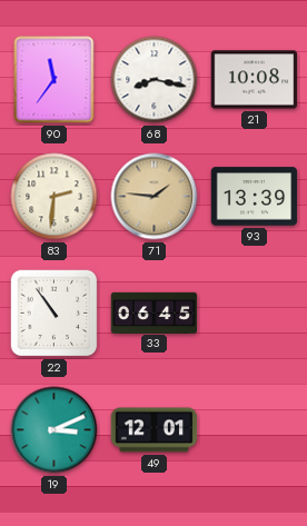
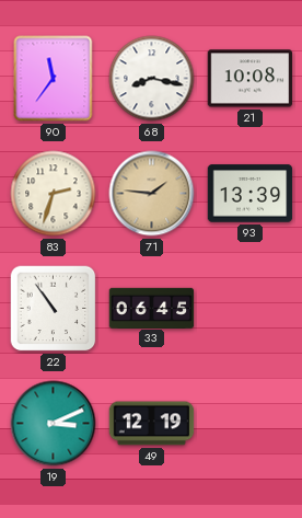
83: 2:31 -> 2:33
49: 12:01 -> 12:19
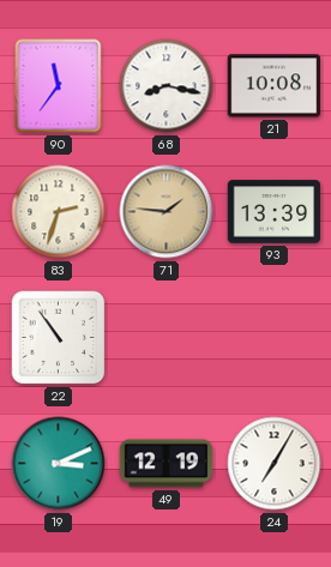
33: 06:45 -> none
24: none -> 7:05
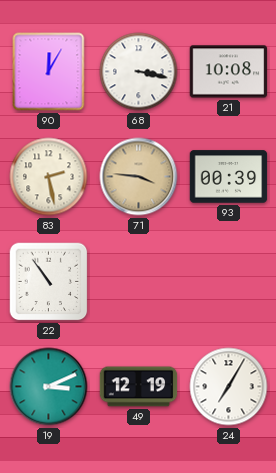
90: 11:36 -> 12:05
68: 8:17 -> 3:17
83: 2:33 -> 2:28
71: 1:46 -> 3:46
93: 13:39 -> 00:39
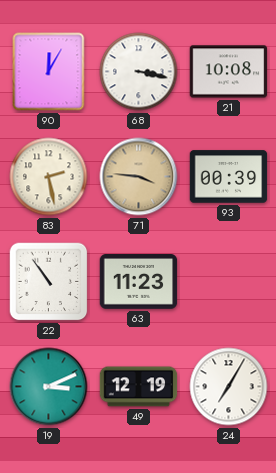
63: none -> 11:23
